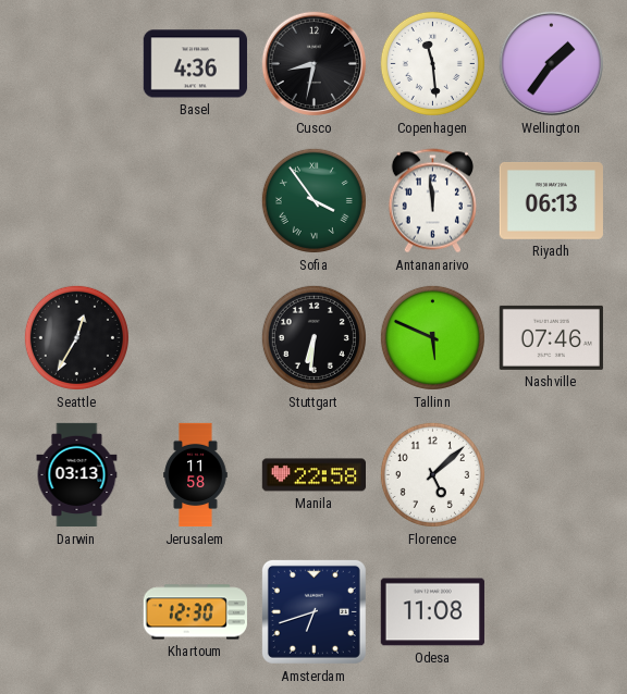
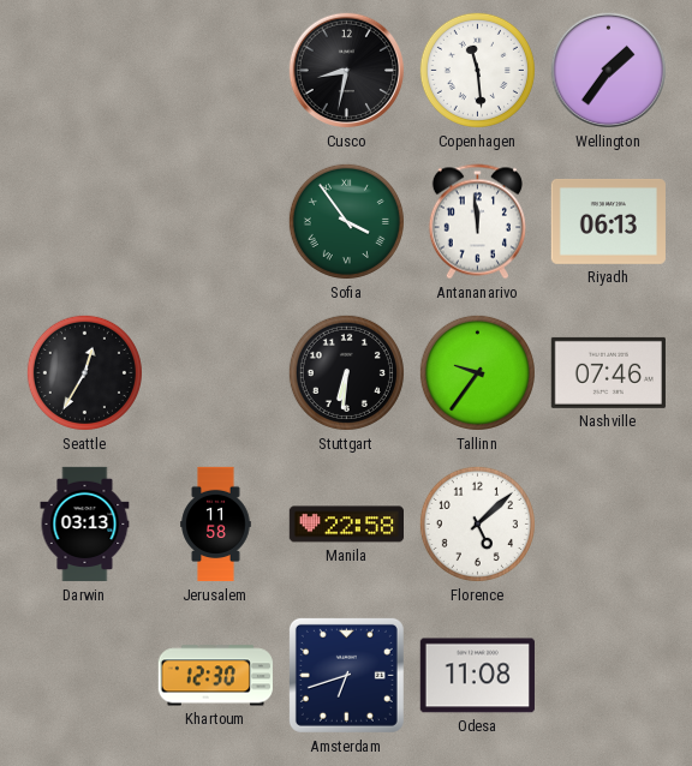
Basel: 4:36 -> none
Tallinn: 5:49 -> 9:36
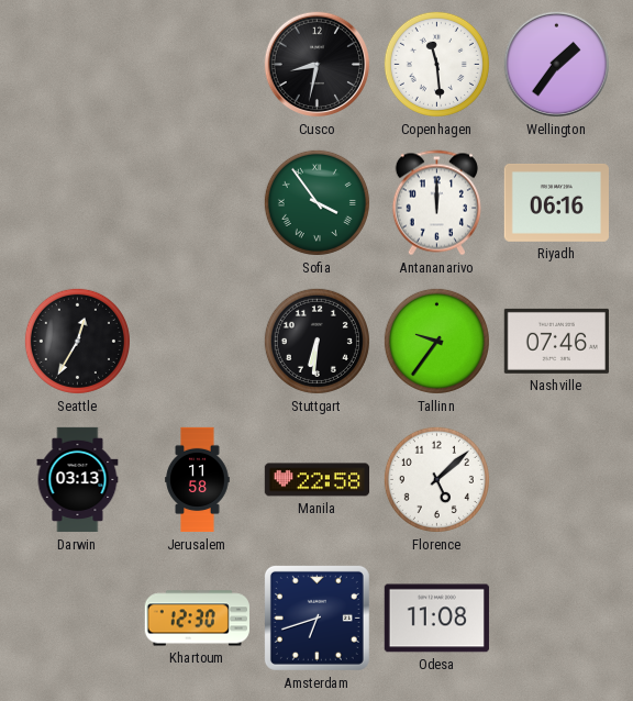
Antananarivo: 11:59 -> 12:00
Riyadh: 06:13 -> 06:16
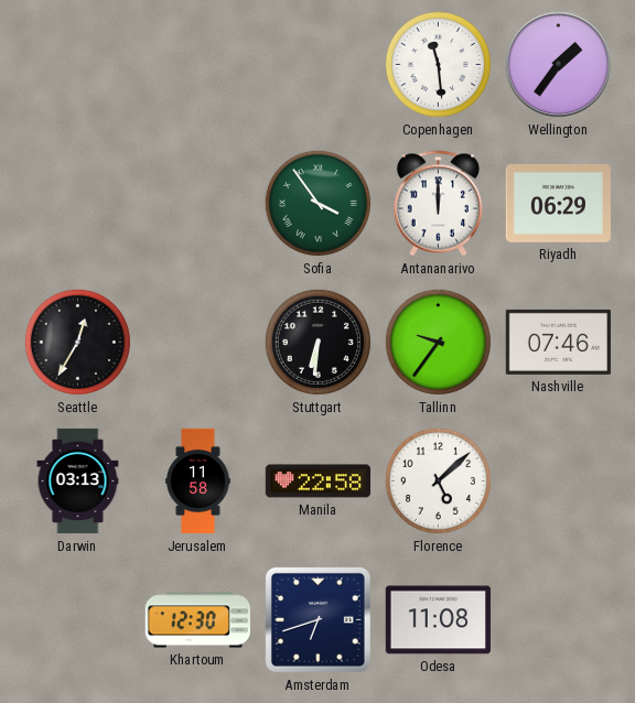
Cusco: 8:32 -> none
Riyadh: 06:16 -> 06:29
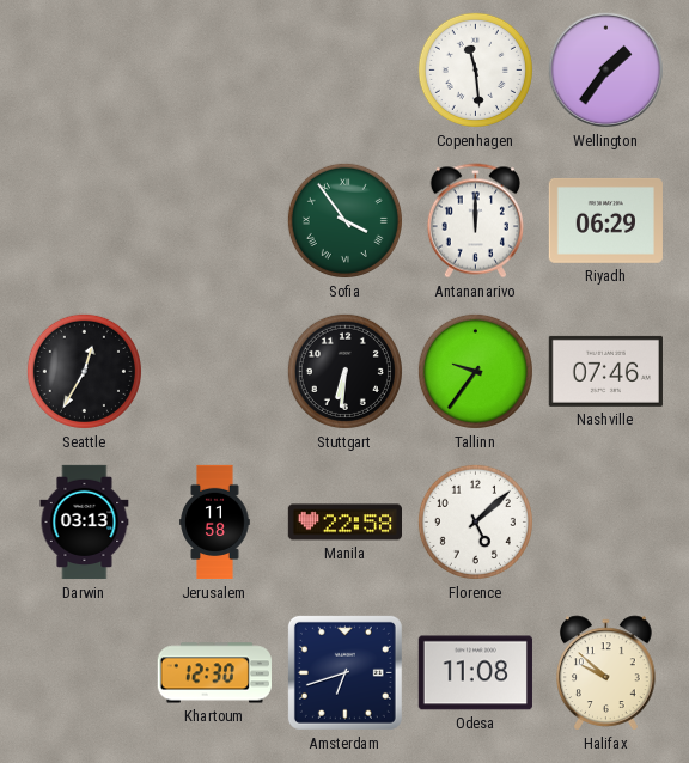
Halifax: none -> 9:52
